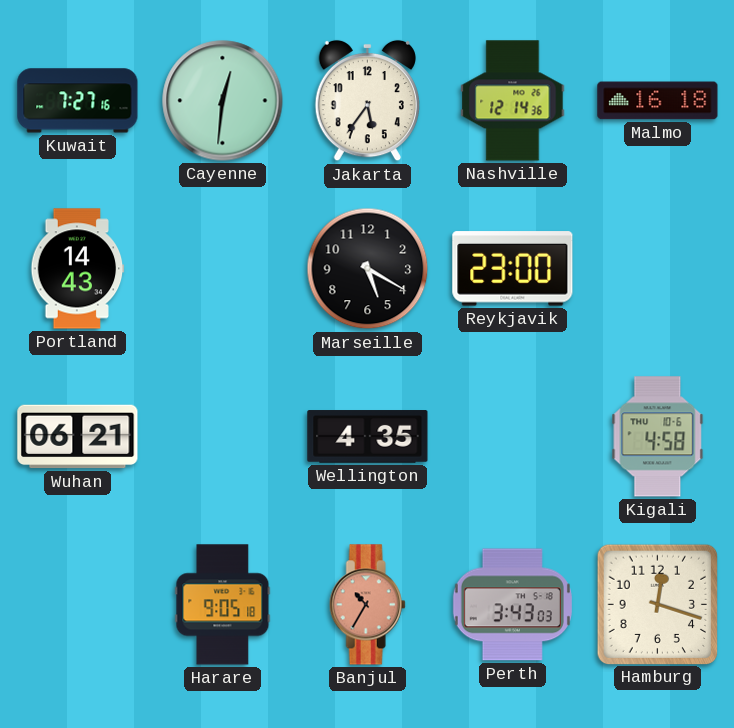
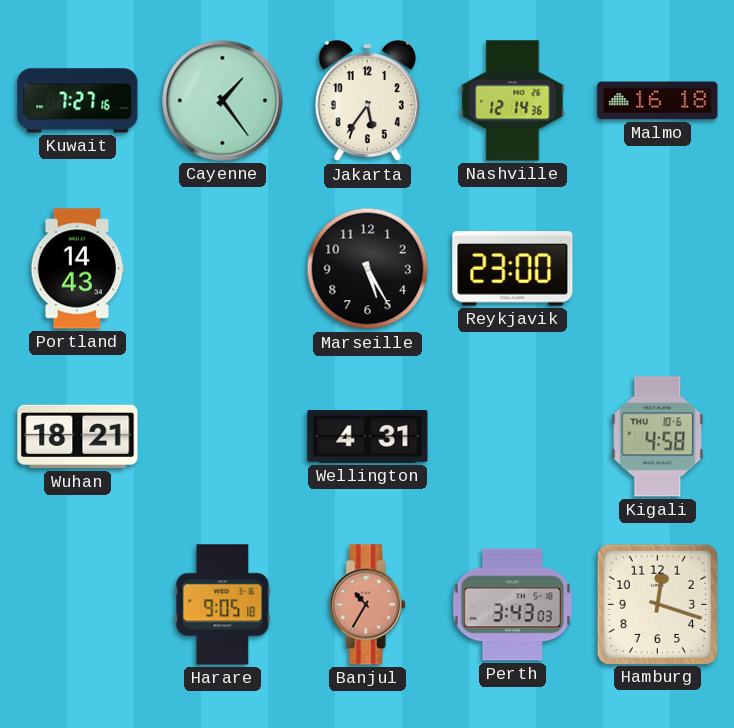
Cayenne: 12:31 -> 1:24
Marseille: 5:20 -> 5:25
Wuhan: 06:21 -> 18:21
Wellington: 4:35 -> 4:31
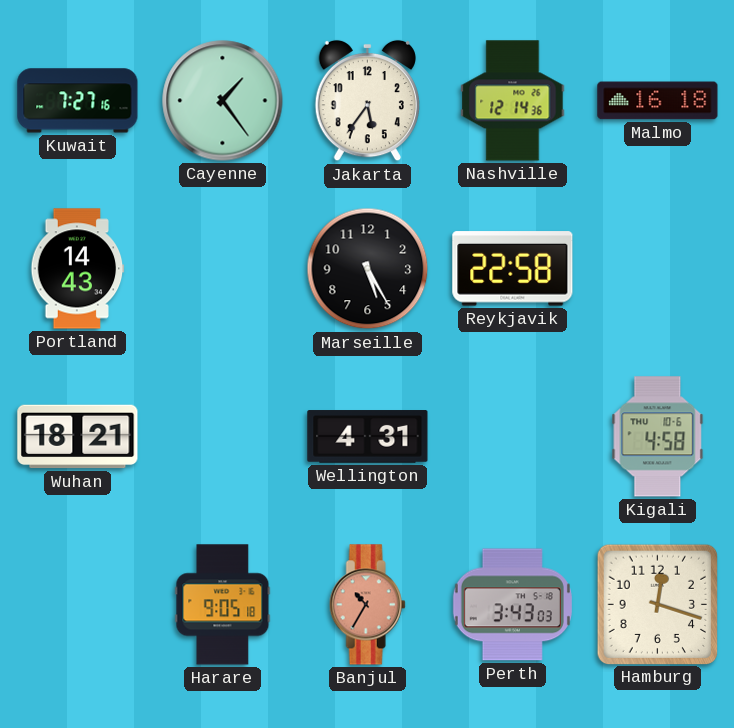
Reykjavik: 23:00 -> 22:58
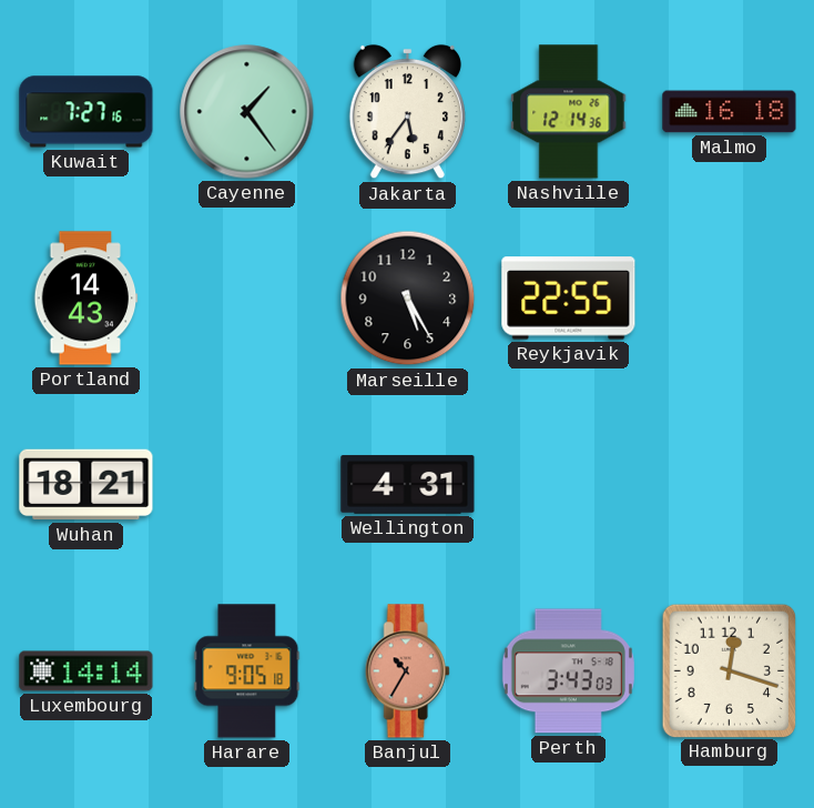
Reykjavik: 22:58 -> 22:55
Kigali: 4:58 -> none
Luxembourg: none -> 14:14
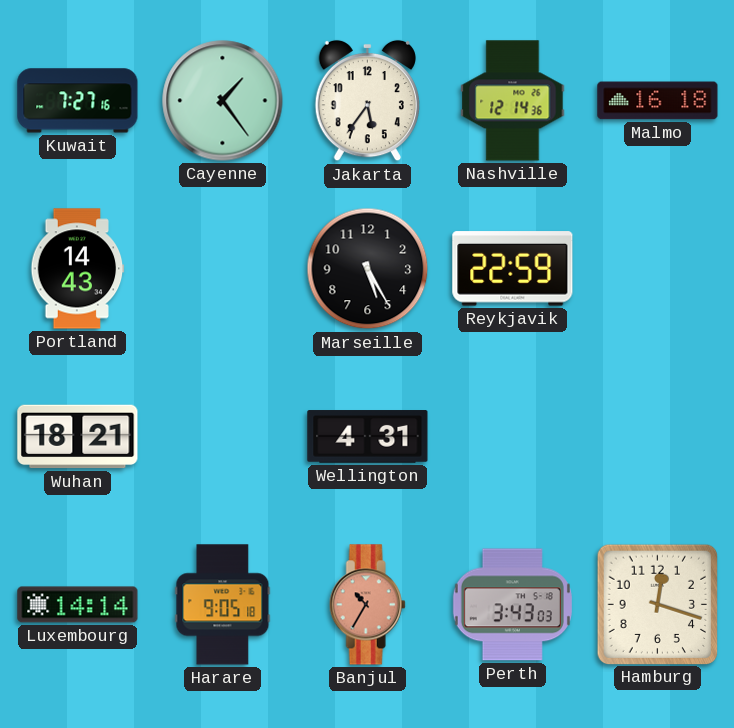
Reykjavik: 22:55 -> 22:59
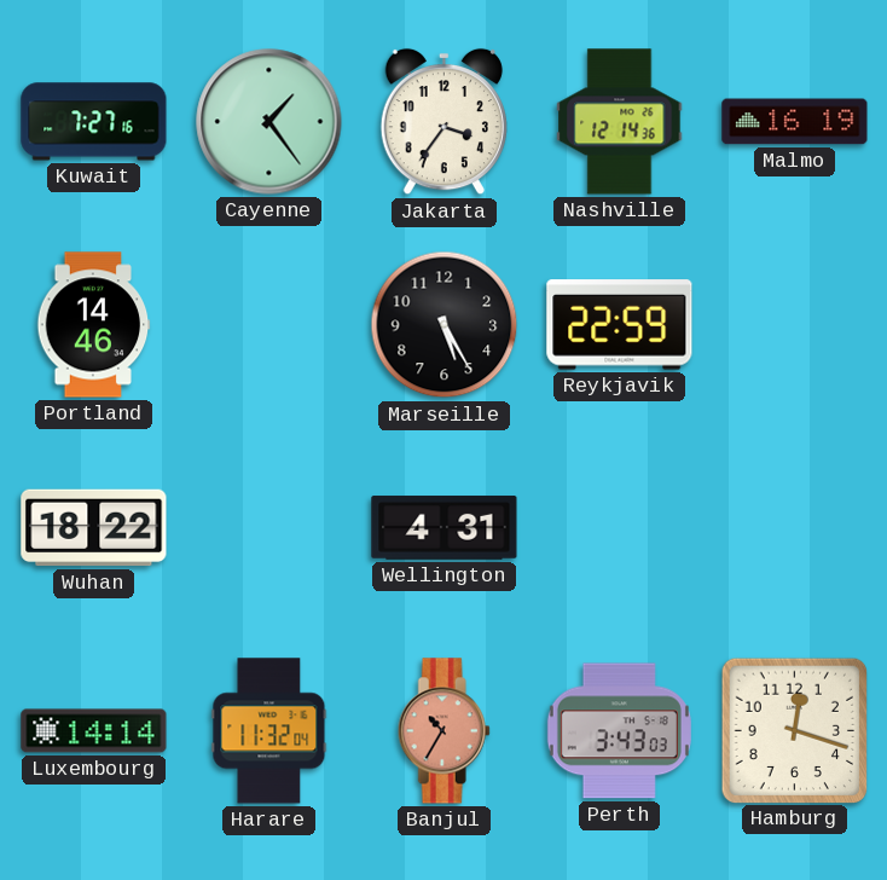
Jakarta: 5:36 -> 3:36
Malmo: 16:18 -> 16:19
Portland: 14:43 -> 14:46
Wuhan: 18:21 -> 18:22
Harare: 9:05 -> 11:32
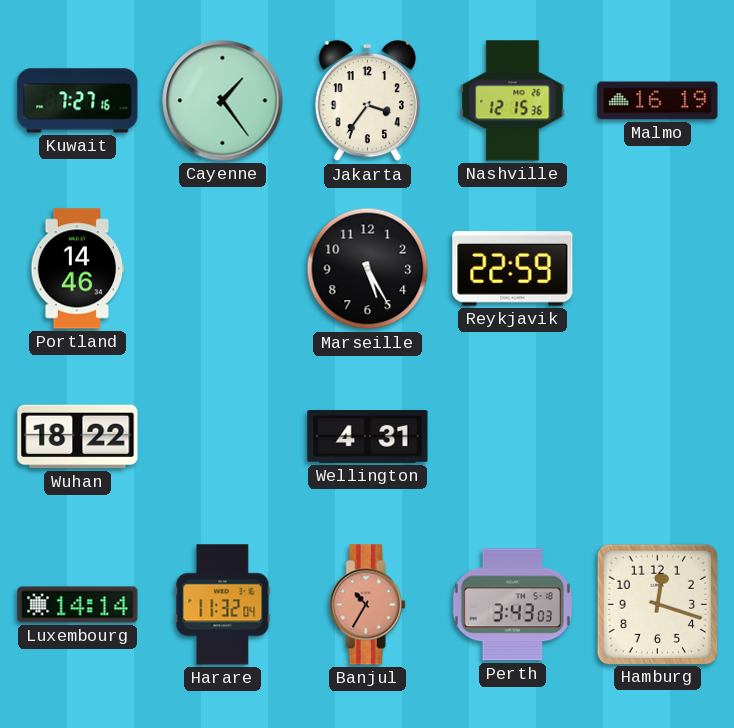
Nashville: 12:14 -> 12:15
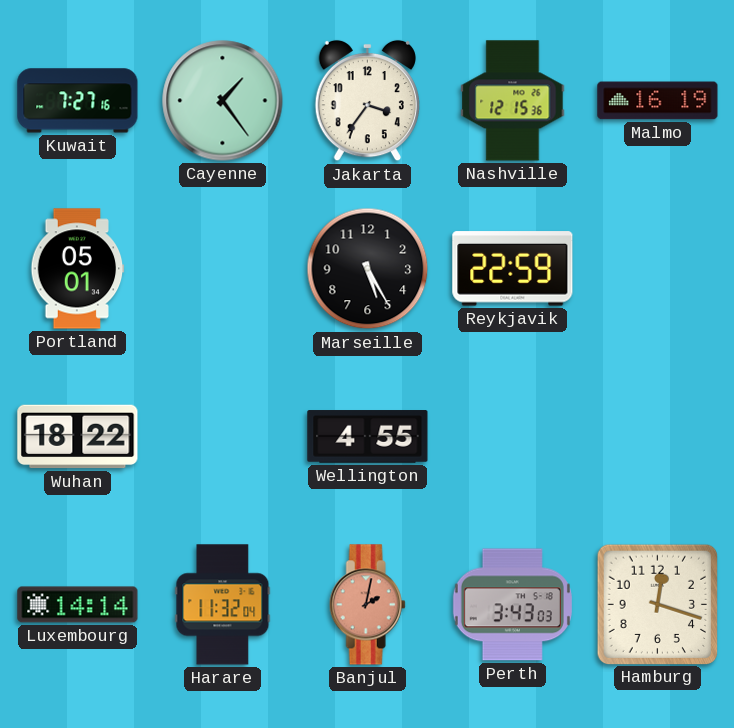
Portland: 14:46 -> 05:01
Wellington: 4:31 -> 4:55
Banjul: 10:35 -> 2:02
